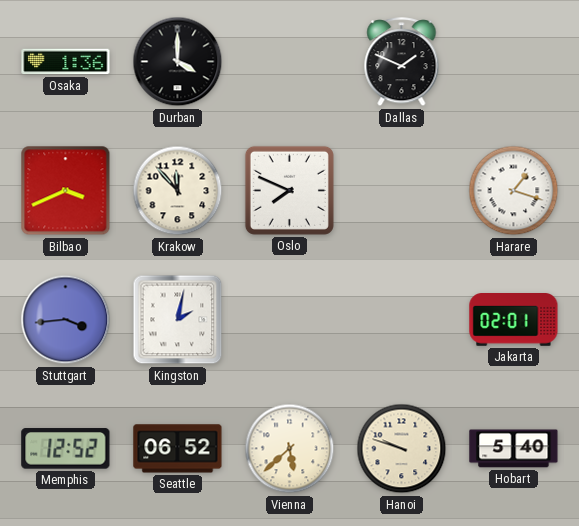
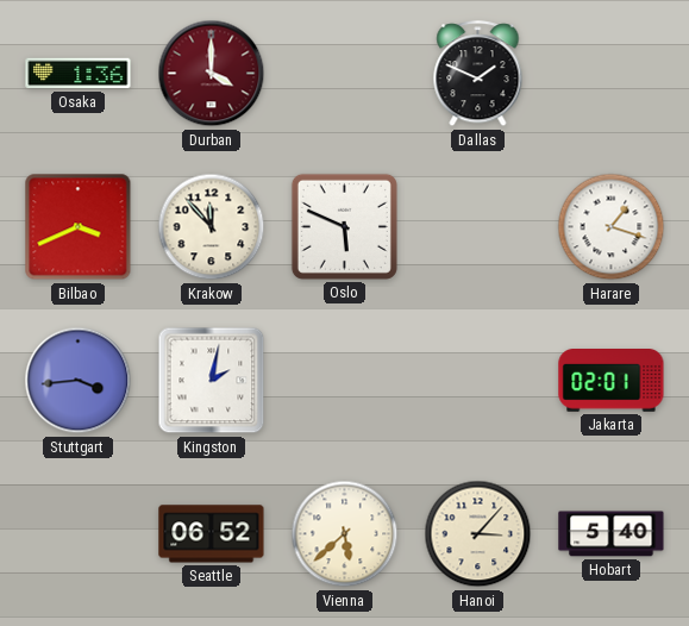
Durban dial: black -> burgundy
Oslo: 7:49 -> 5:49
Memphis: 12:52 -> none
Hanoi: 9:48 -> 3:07
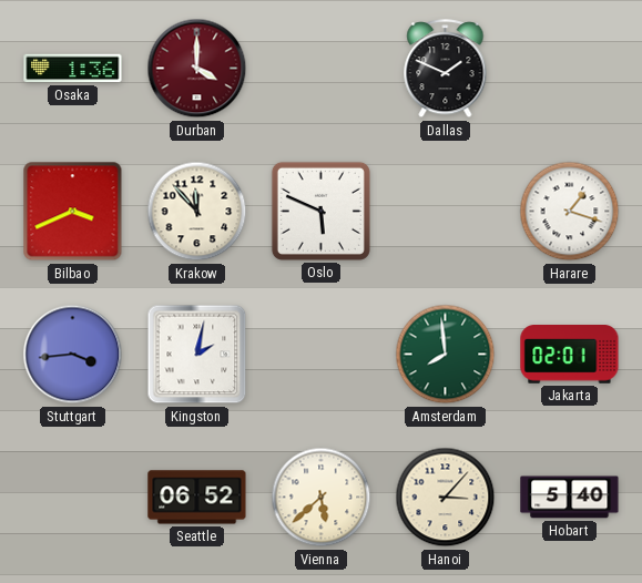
Amsterdam: none -> 7:59
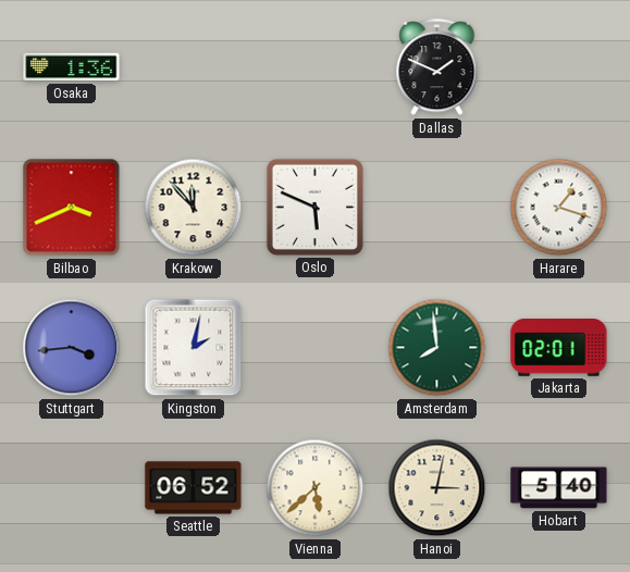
Durban: 4:00 -> none
Hanoi: 3:07 -> 3:02
